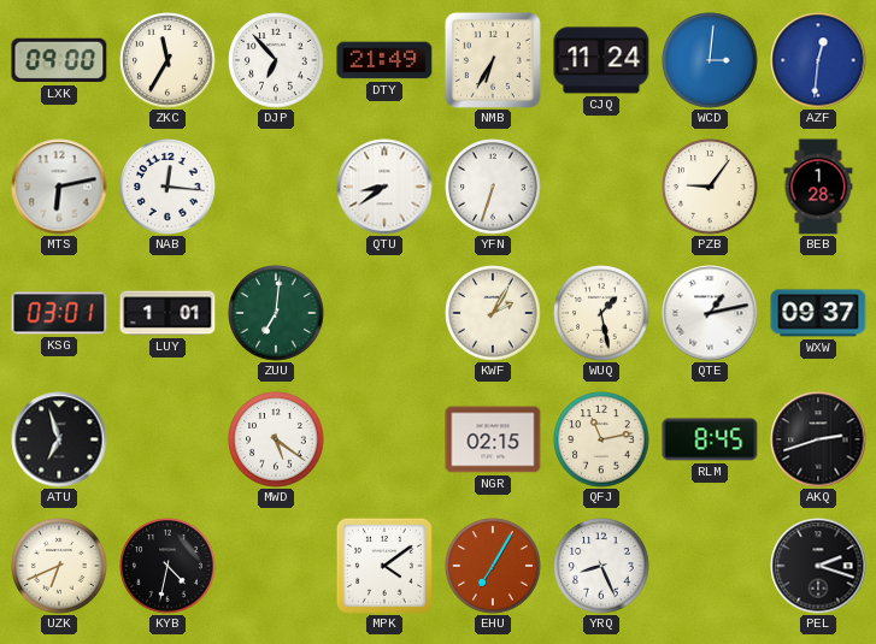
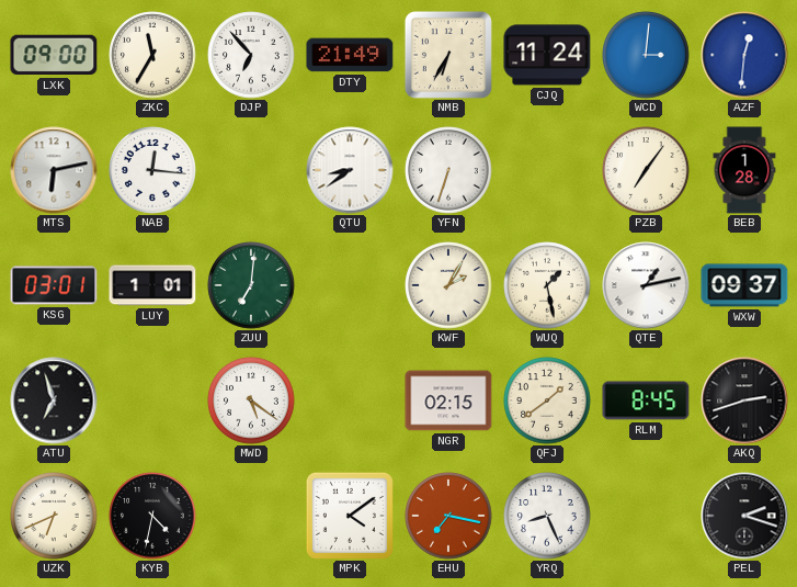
PZB: 9:06 -> 7:06
QFJ: 11:13 -> 1:39
EHU: 7:05 -> 7:17
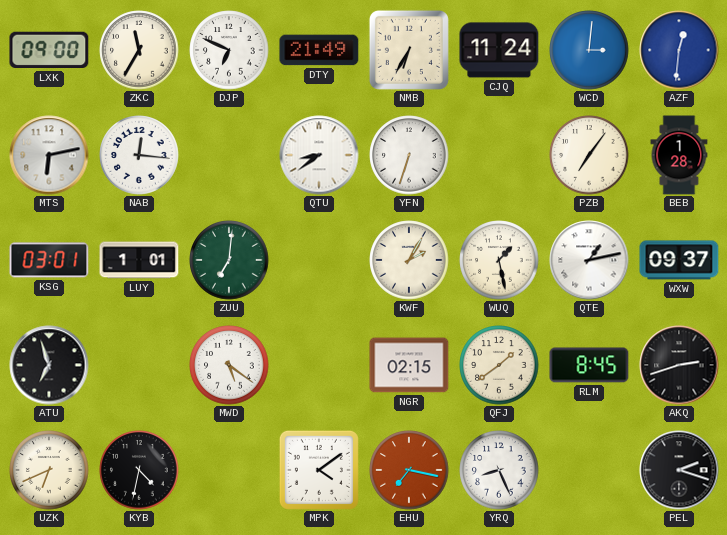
DJP: 6:53 -> 6:49
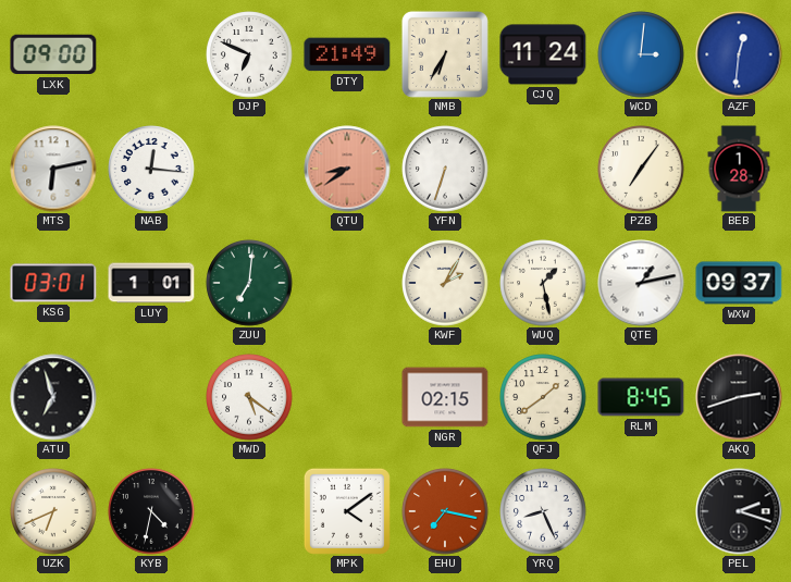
ZKC: 11:35 -> none
QTU dial: white -> salmon
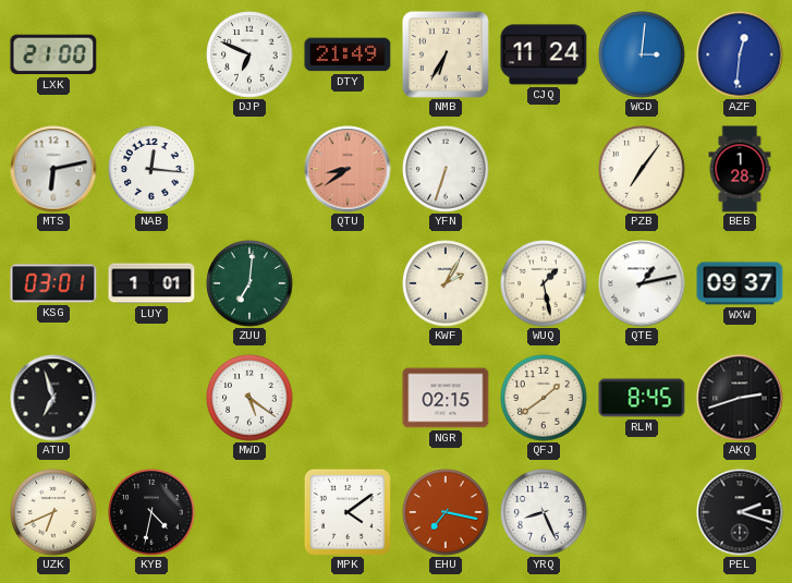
LXK: 09:00 -> 21:00
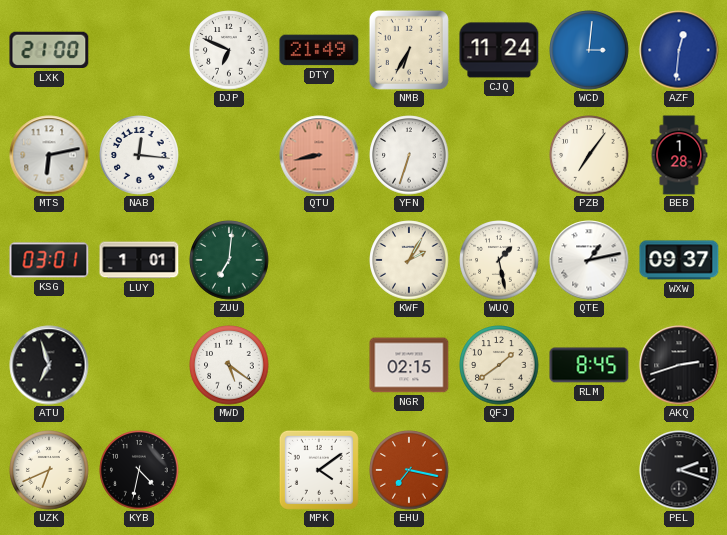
QTU: 8:39 -> 8:43
YRQ: 8:26 -> none
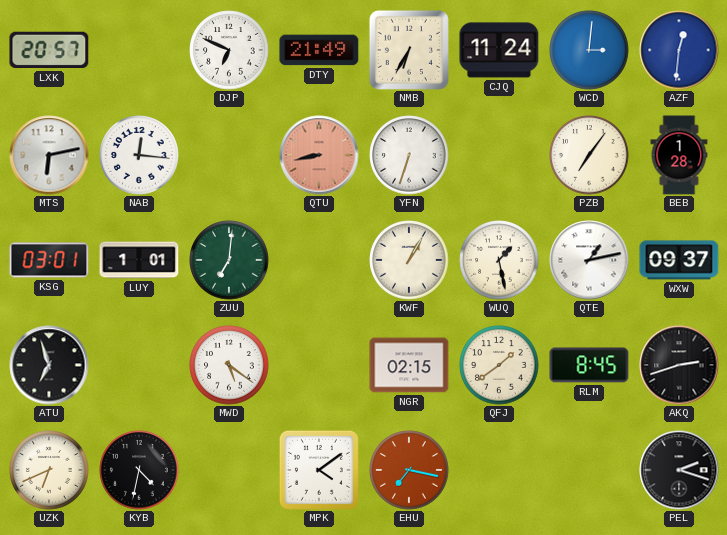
LXK: 21:00 -> 20:57
KWF: 2:05 -> 1:05
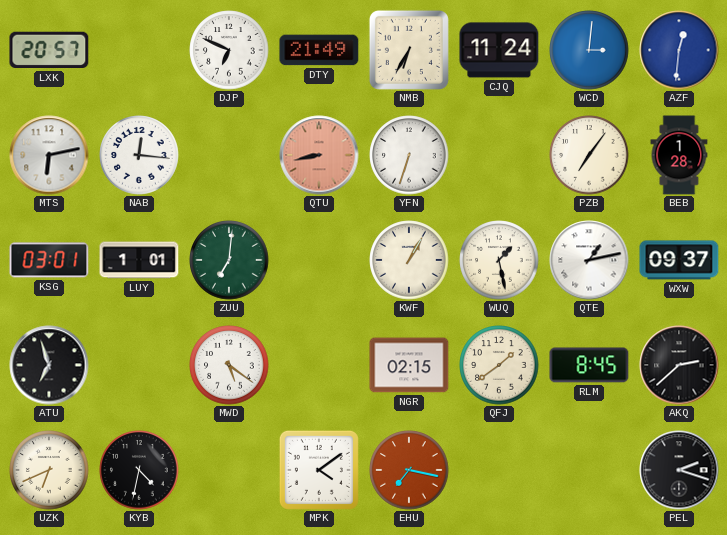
AKQ: 2:42 -> 2:38
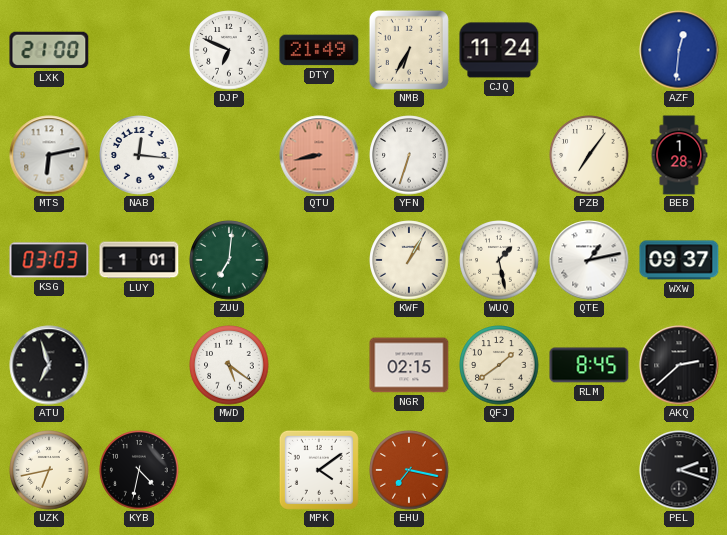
LXK: 20:57 -> 21:00
WCD: 3:01 -> none
KSG: 03:01 -> 03:03
UZK: 6:41 -> 6:43
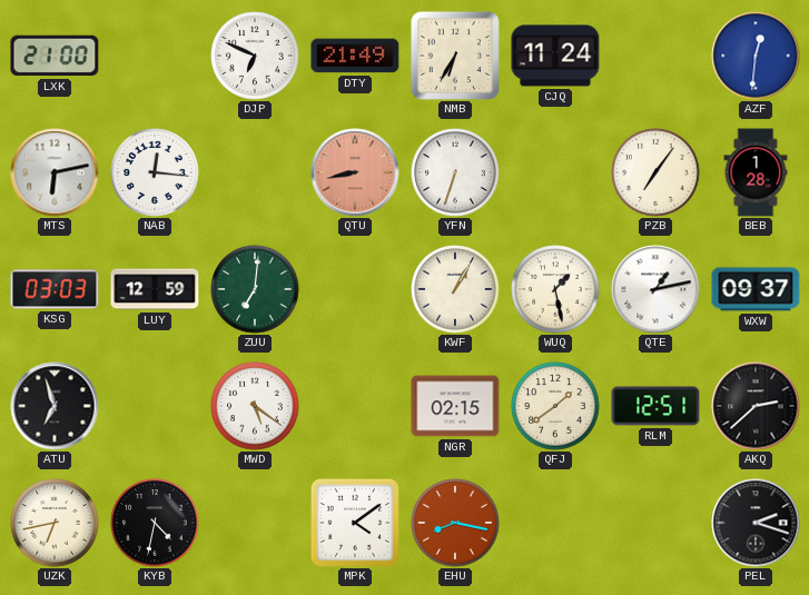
LUY: 1:01 -> 12:59
RLM: 8:45 -> 12:51
EHU: 7:17 -> 8:17
